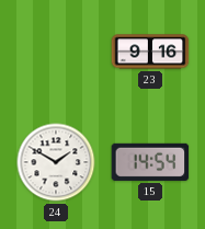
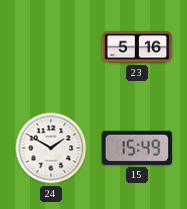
23: 9:16 -> 5:16
15: 14:54 -> 15:49
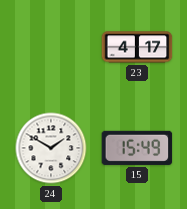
23: 5:16 -> 4:17
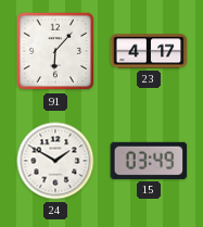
91: none -> 6:07
15: 15:49 -> 03:49
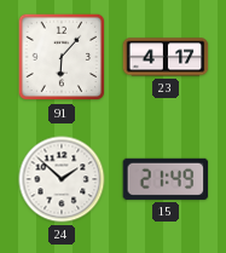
24: 1:50 -> 1:52
15: 03:49 -> 21:49
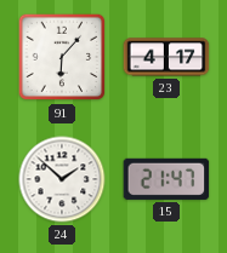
15: 21:49 -> 21:47
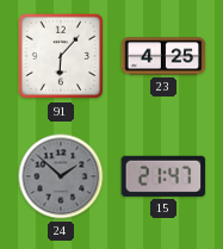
23: 4:17 -> 4:25
24 dial: white -> grey
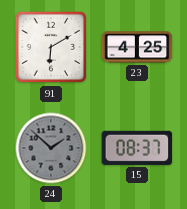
91: 6:07 -> 6:10
15: 21:47 -> 08:37
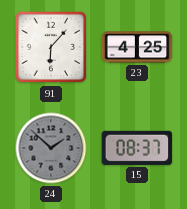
91: 6:10 -> 6:07
